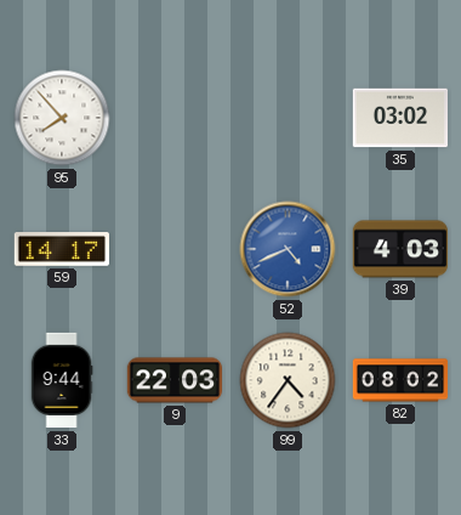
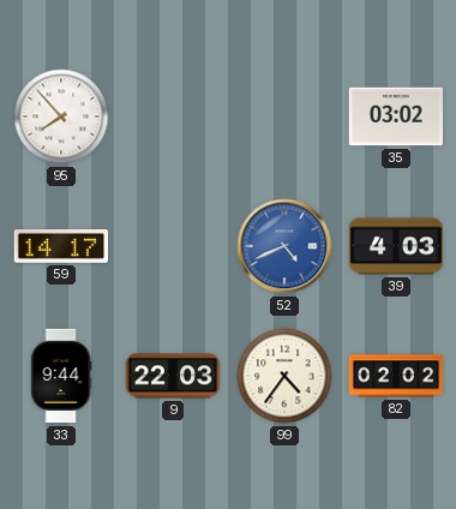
82: 08:02 -> 02:02
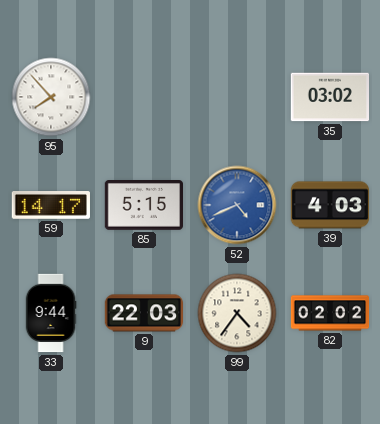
85: none -> 5:15
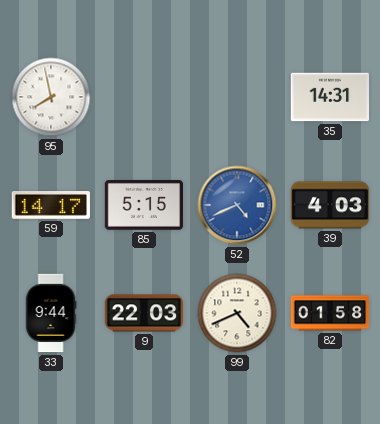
95: 7:53 -> 7:58
35: 03:02 -> 14:31
99: 4:36 -> 4:41
82: 02:02 -> 01:58
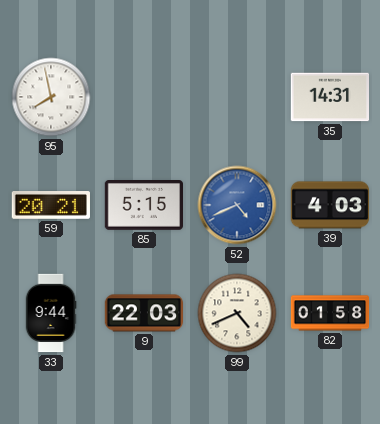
59: 14:17 -> 20:21
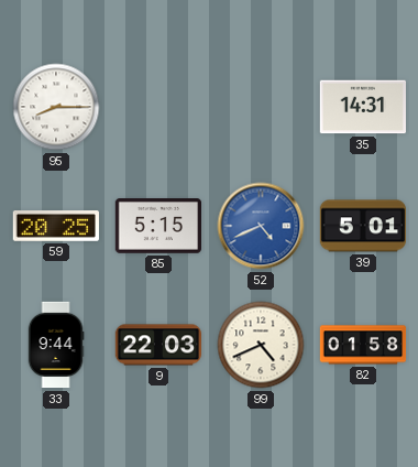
95: 7:58 -> 8:15
59: 20:21 -> 20:25
39: 4:03 -> 5:01
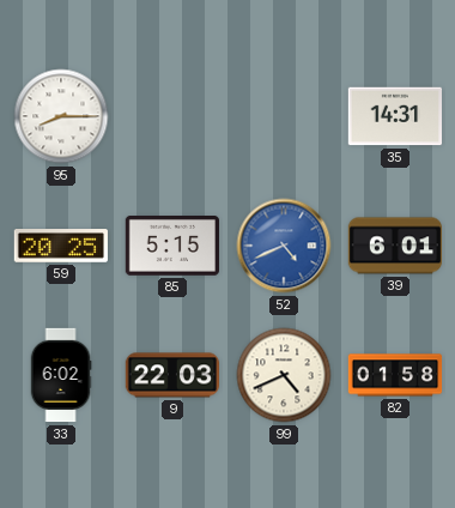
39: 5:01 -> 6:01
33: 9:44 -> 6:02
